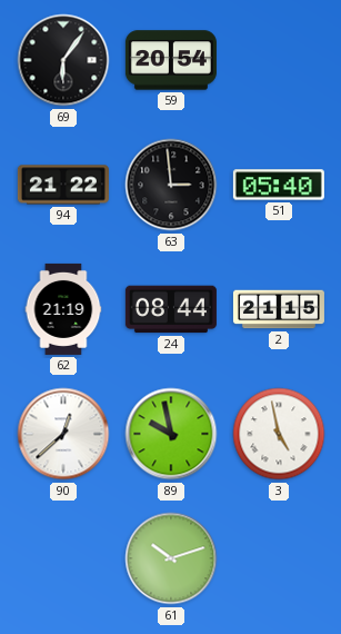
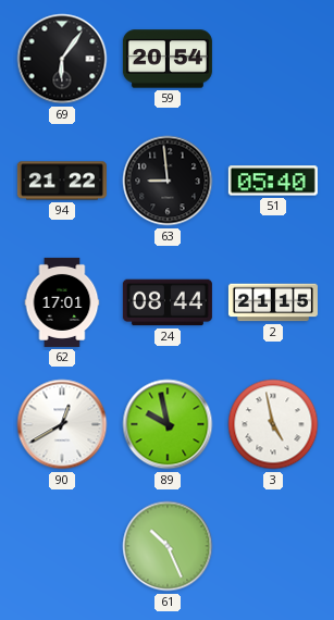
63: 2:59 -> 8:59
62: 21:19 -> 17:01
90: 12:38 -> 12:40
61: 10:12 -> 10:26
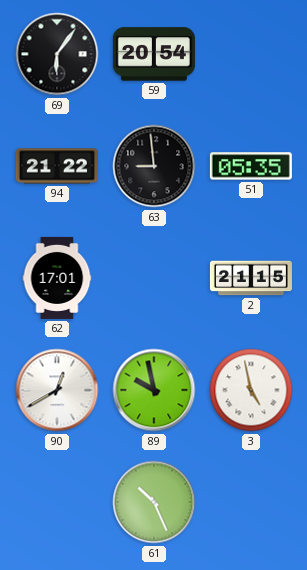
51: 05:40 -> 05:35
24: 08:44 -> none
